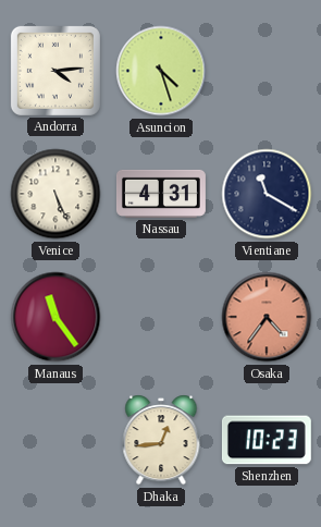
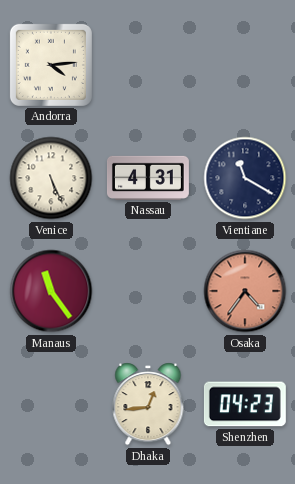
Asuncion: 4:27 -> none
Shenzhen: 10:23 -> 04:23
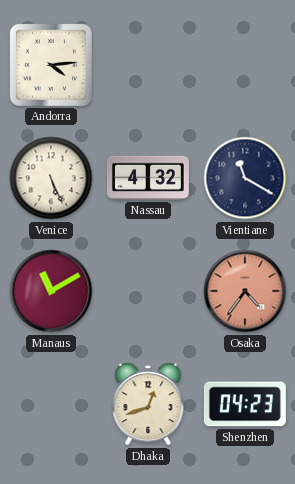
Nassau: 4:31 -> 4:32
Manaus: 11:24 -> 11:10
Dhaka: 12:44 -> 12:42
